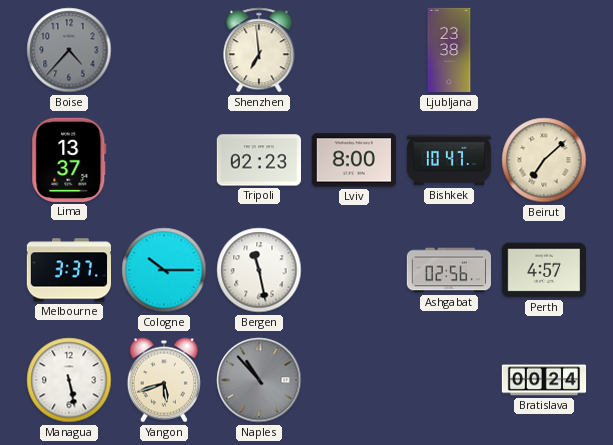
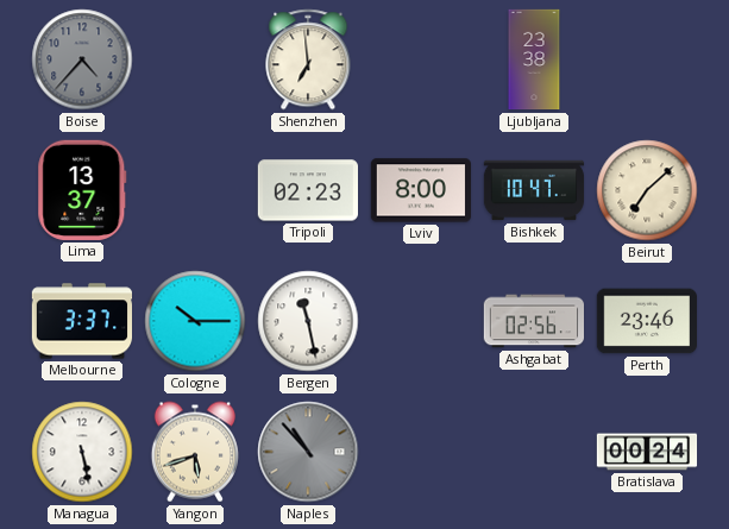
Perth: 4:57 -> 23:46
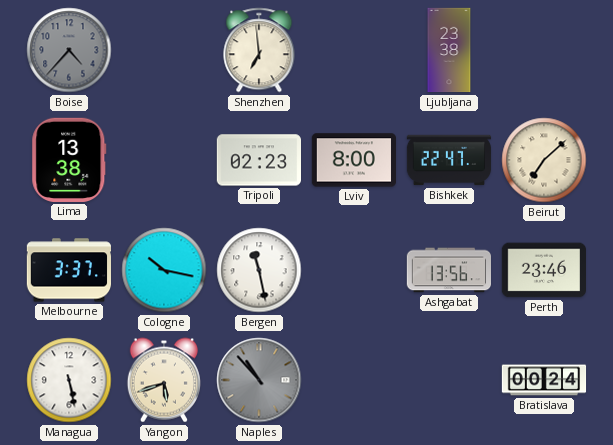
Lima: 13:37 -> 13:38
Bishkek: 10:47 -> 22:47
Cologne: 10:15 -> 10:17
Ashgabat: 02:56 -> 13:56
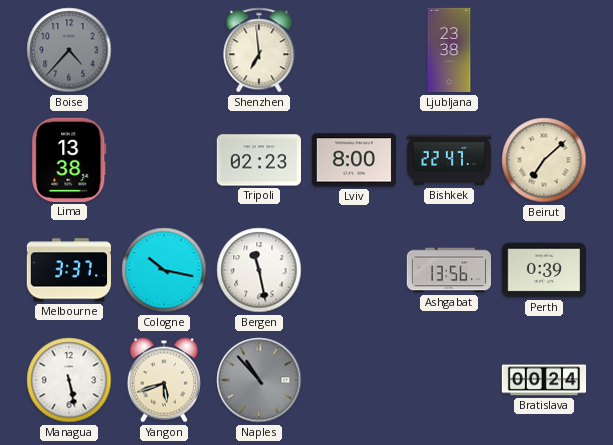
Perth: 23:46 -> 0:39
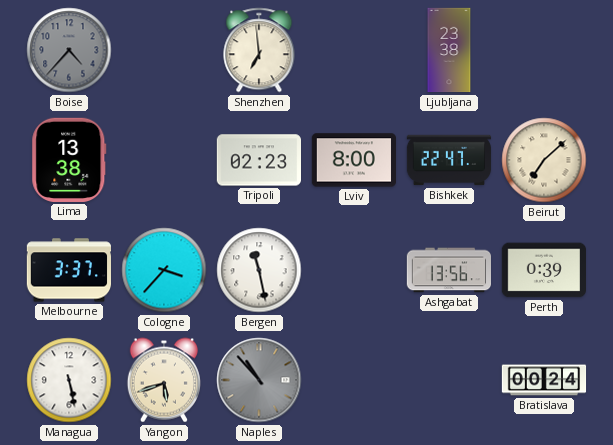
Cologne: 10:17 -> 3:37
